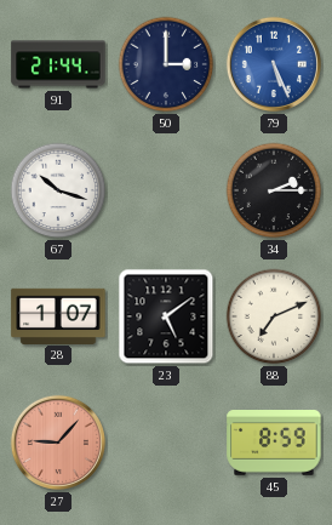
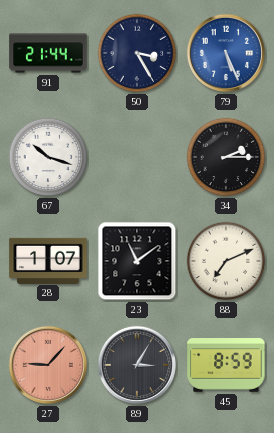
50: 3:00 -> 3:25
23: 5:09 -> 11:09
89: none -> 3:05
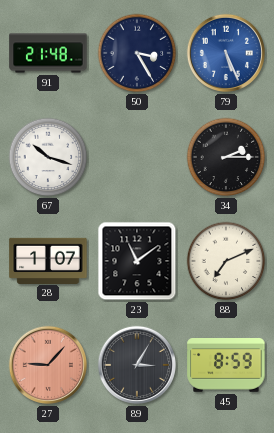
91: 21:44 -> 21:48
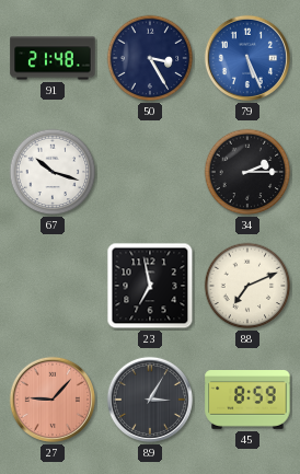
28: 1:07 -> none
23: 11:09 -> 6:58
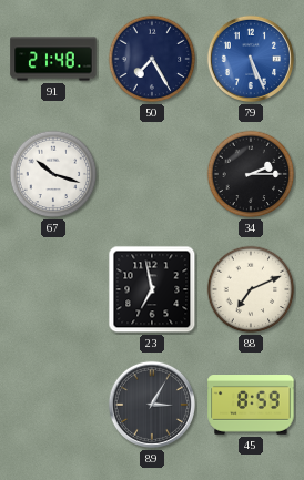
50: 3:25 -> 7:25
27: 9:07 -> none
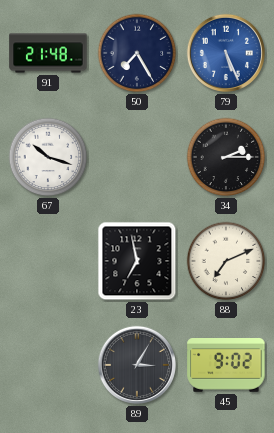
45: 8:59 -> 9:02
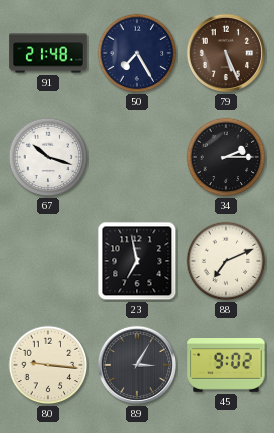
79 dial: blue -> brown
80: none -> 9:16
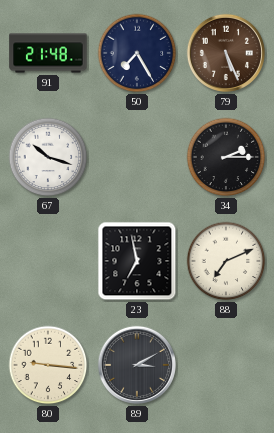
89: 3:05 -> 3:10
45: 9:02 -> none
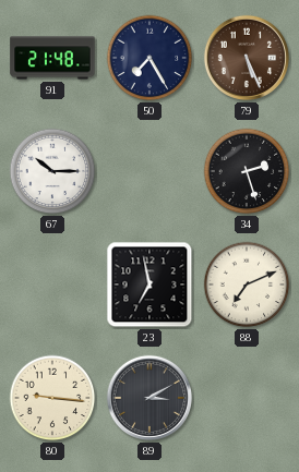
67: 10:18 -> 10:15
34: 2:15 -> 2:27
